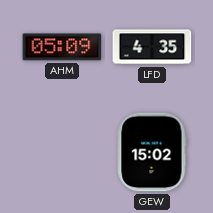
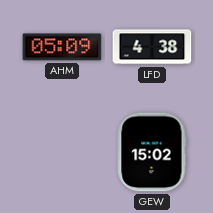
LFD: 4:35 -> 4:38
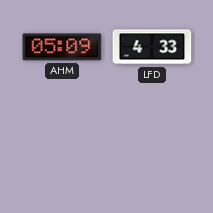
LFD: 4:38 -> 4:33
GEW: 15:02 -> none
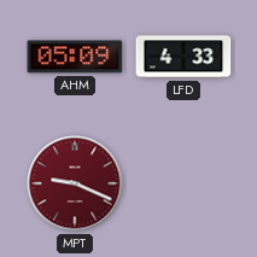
MPT: none -> 9:19
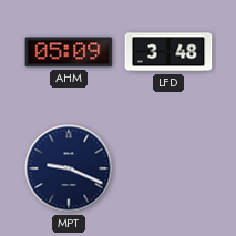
LFD: 4:33 -> 3:48
MPT dial: burgundy -> navy
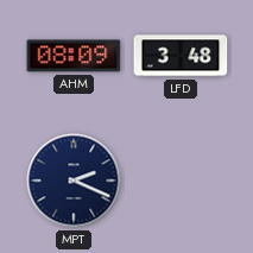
AHM: 05:09 -> 08:09
MPT: 9:19 -> 2:19
